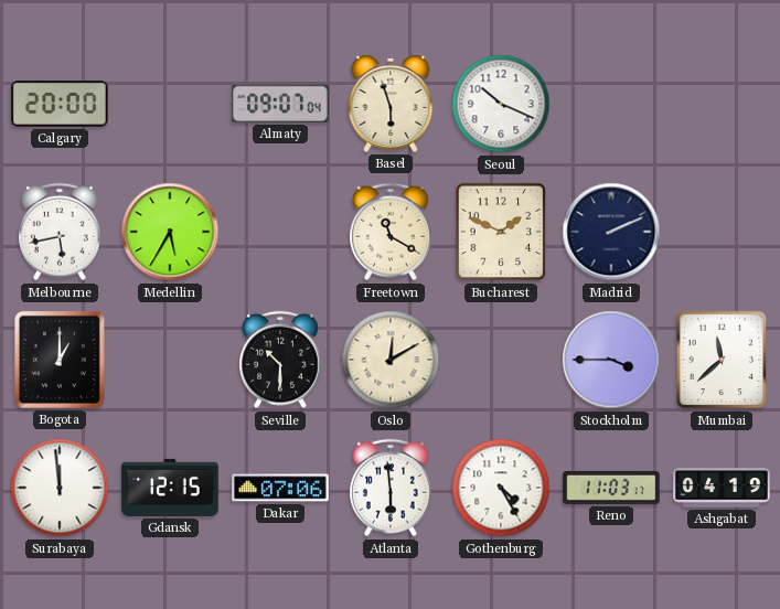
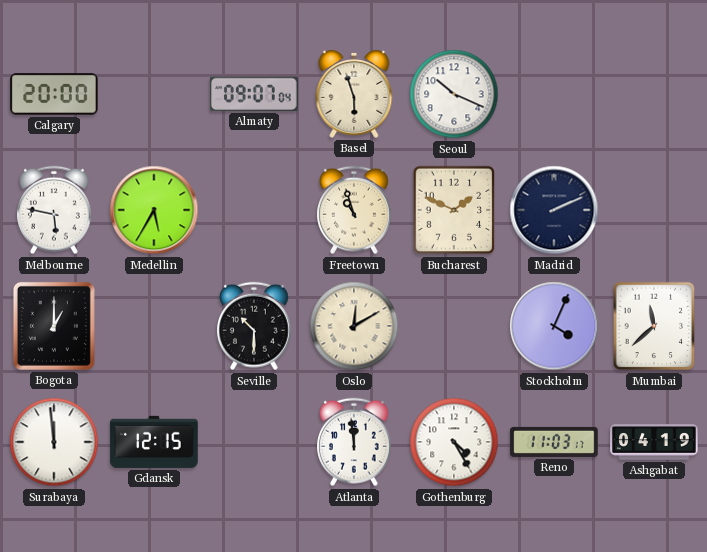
Melbourne: 5:43 -> 5:47
Freetown: 11:20 -> 10:57
Stockholm: 3:45 -> 4:04
Dakar: 07:06 -> none
Atlanta: 5:59 -> 11:59
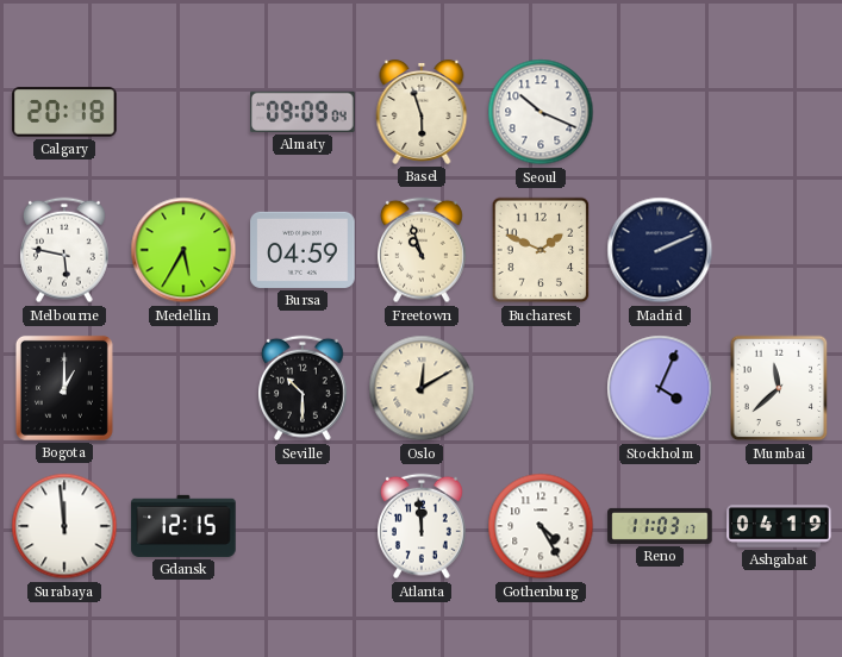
Calgary: 20:00 -> 20:18
Almaty: 09:07 -> 09:09
Bursa: none -> 04:59
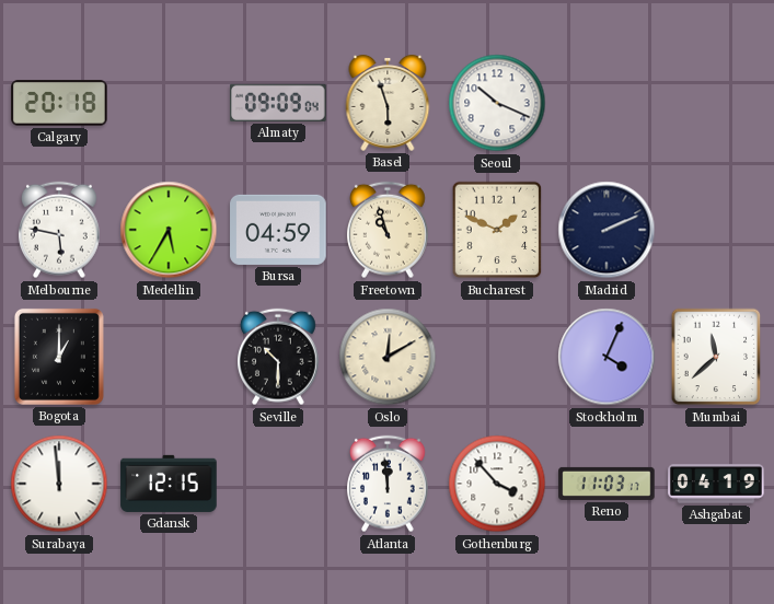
Gothenburg: 4:25 -> 3:53
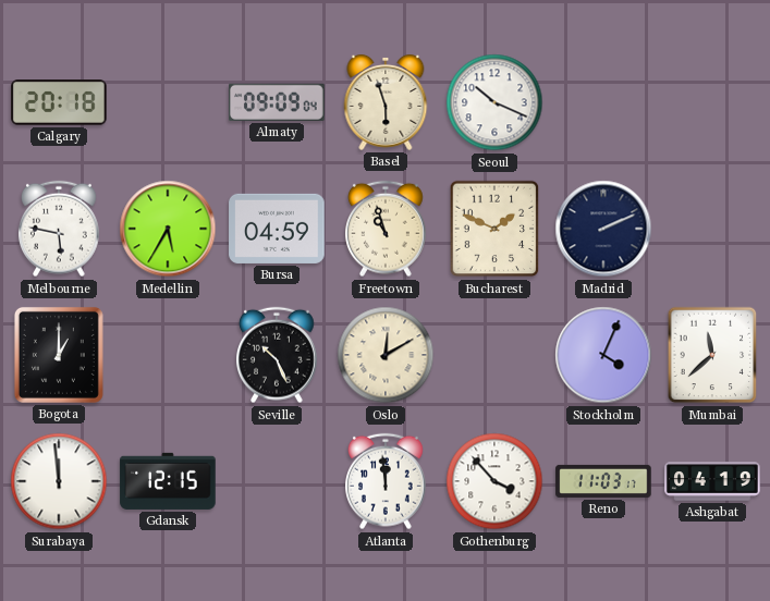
Seville: 10:30 -> 10:26
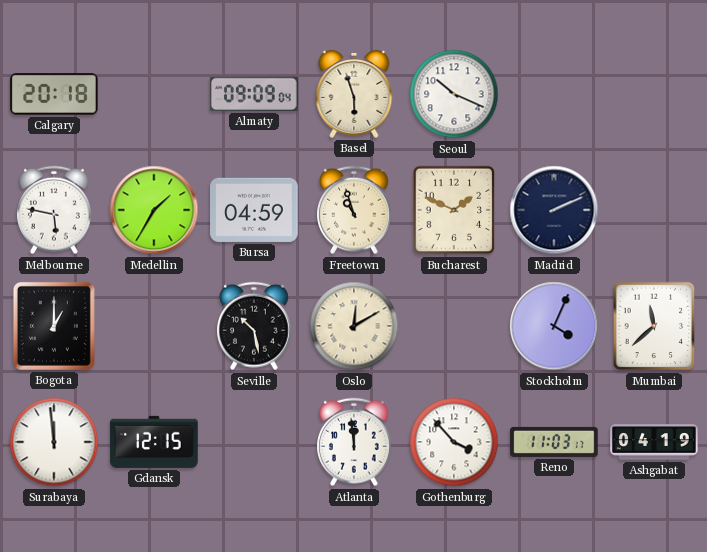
Medellin: 5:35 -> 1:35
Seville: 10:26 -> 10:28
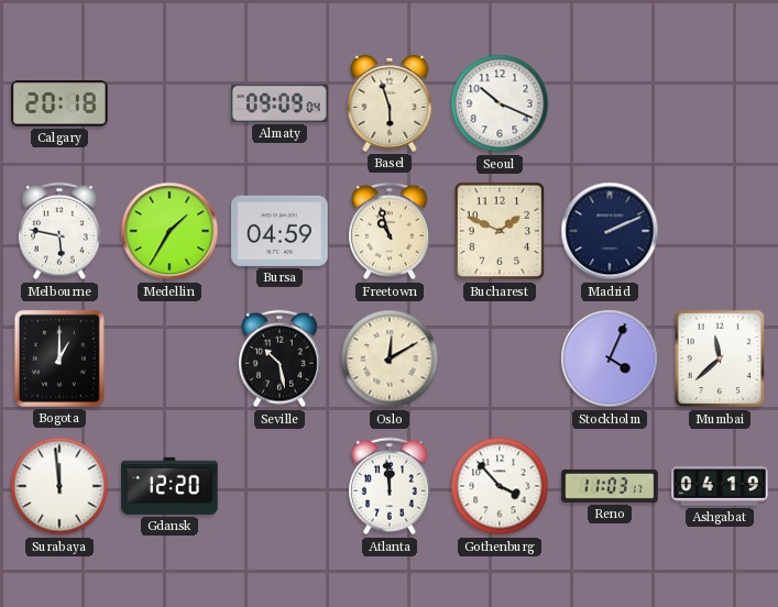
Gdansk: 12:15 -> 12:20
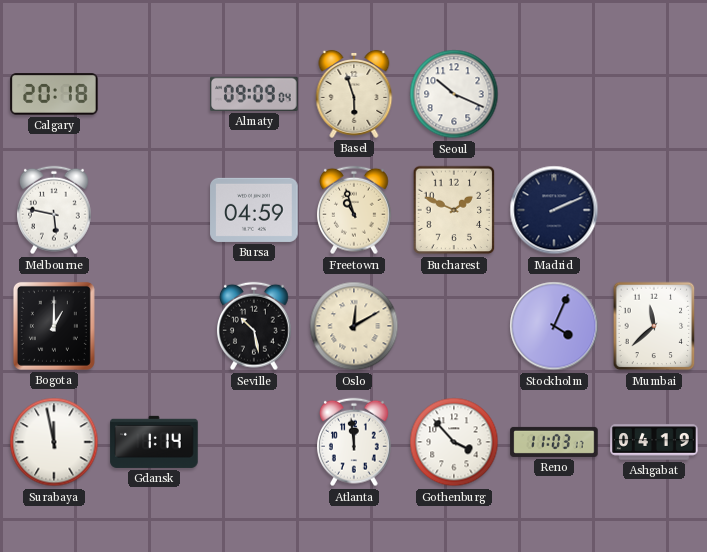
Medellin: 1:35 -> none
Surabaya: 11:59 -> 11:58
Gdansk: 12:20 -> 1:14
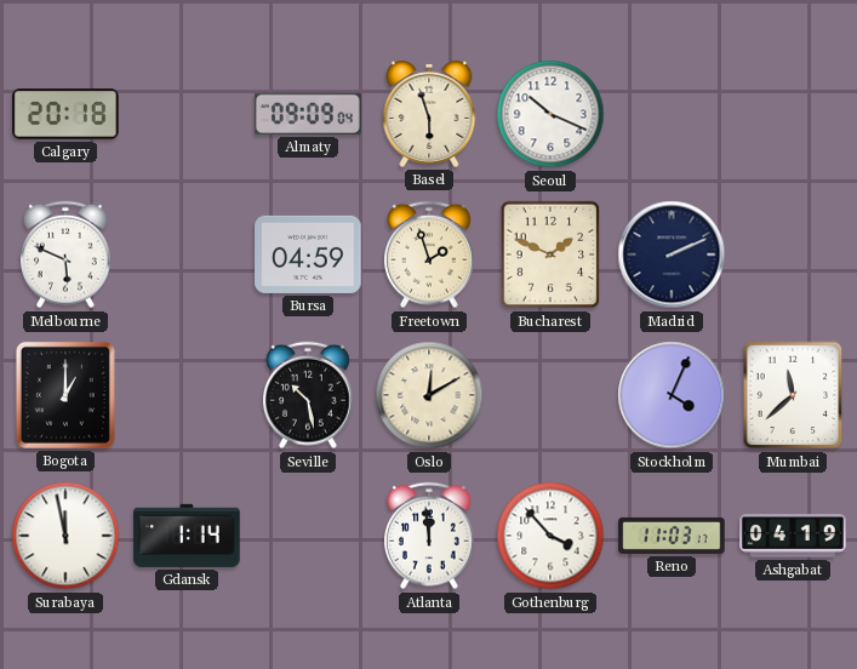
Melbourne: 5:47 -> 5:49
Freetown: 10:57 -> 1:57
